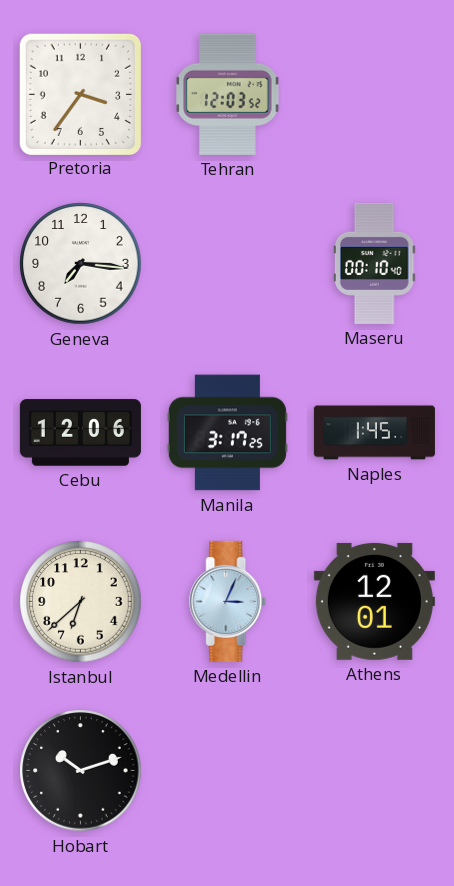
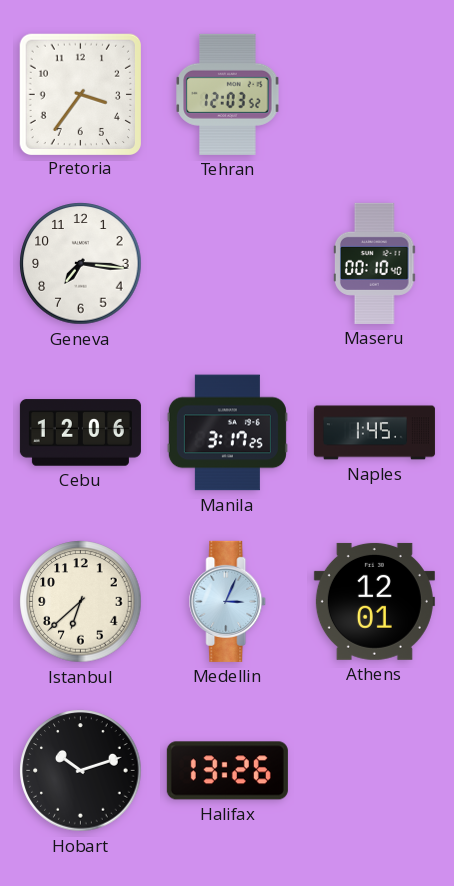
Halifax: none -> 13:26
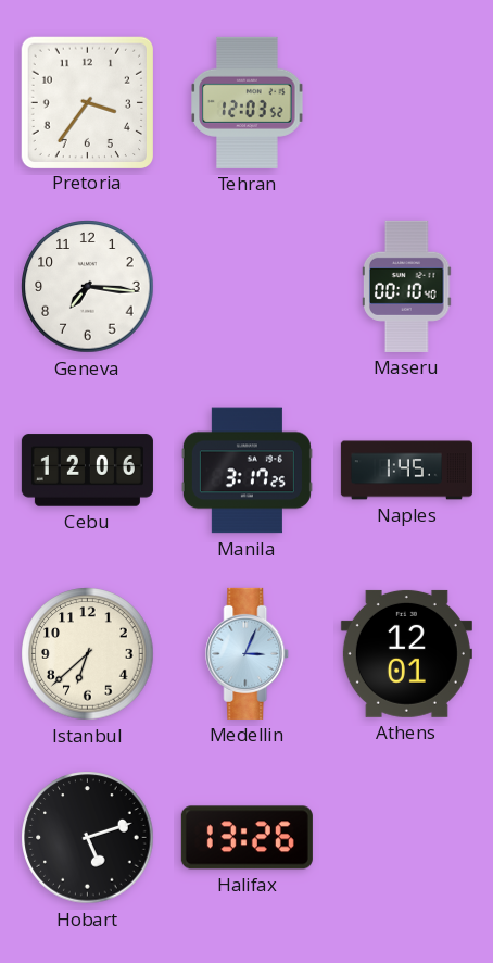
Hobart: 10:12 -> 5:12
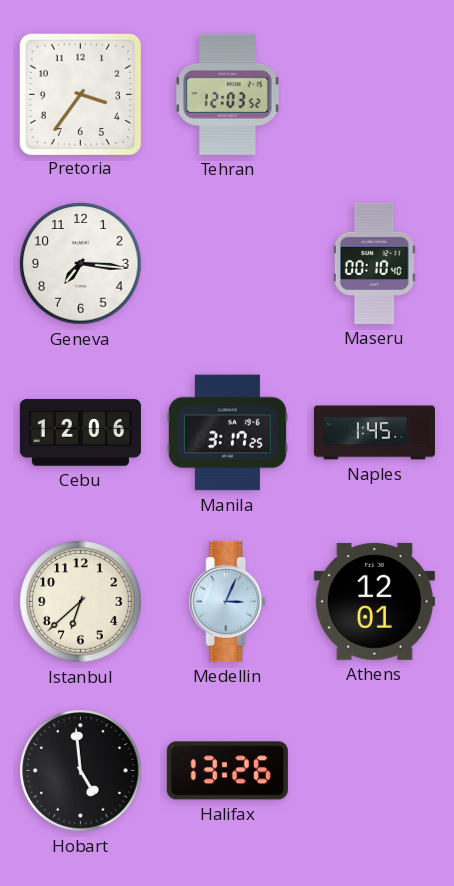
Hobart: 5:12 -> 4:59
